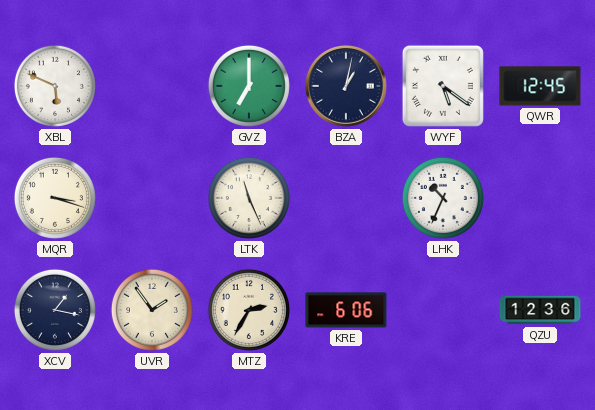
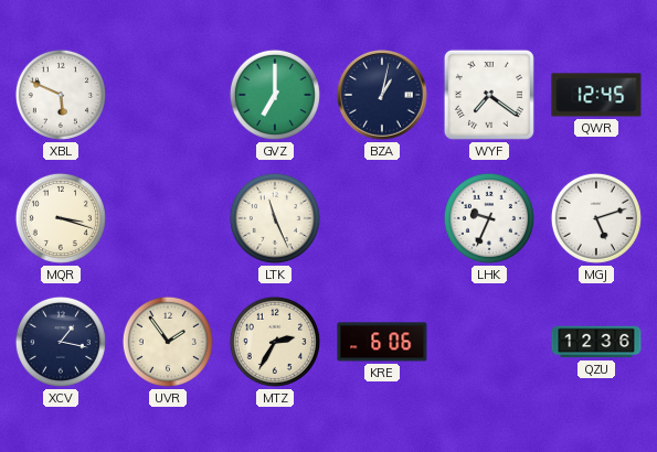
WYF: 5:21 -> 7:21
LHK: 10:34 -> 9:34
MGJ: none -> 5:12
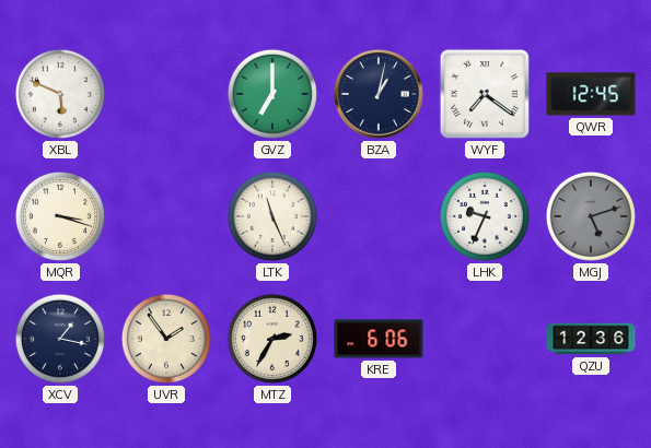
MGJ dial: white -> grey
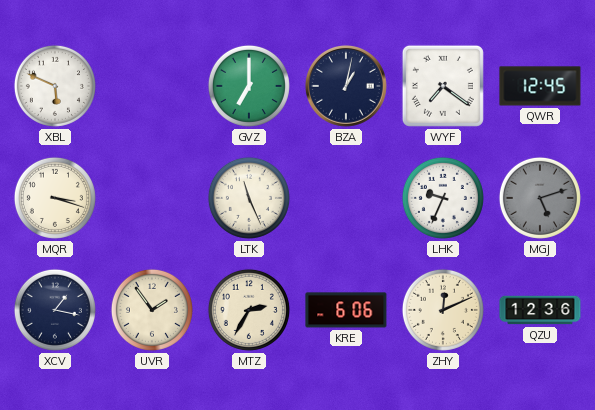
ZHY: none -> 12:11
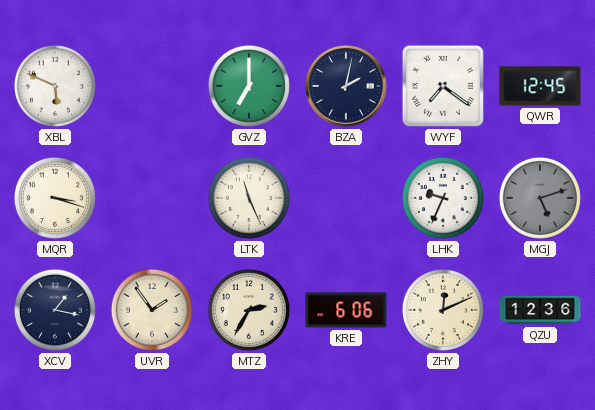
BZA: 1:02 -> 2:02
